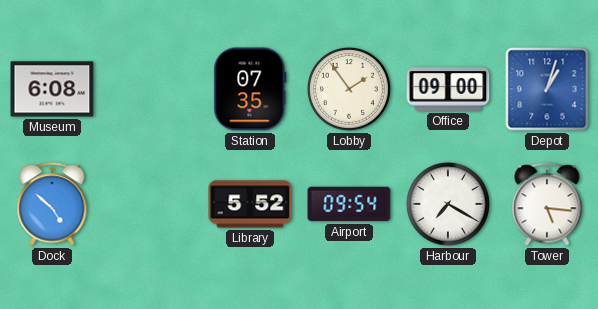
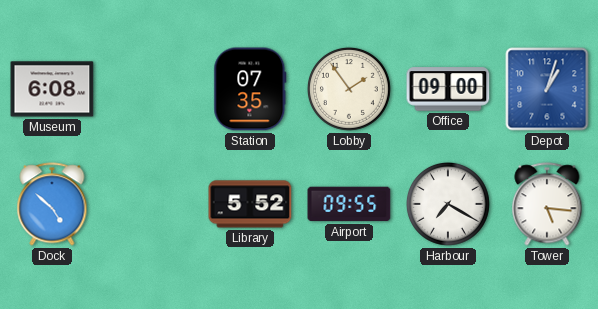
Airport: 09:54 -> 09:55
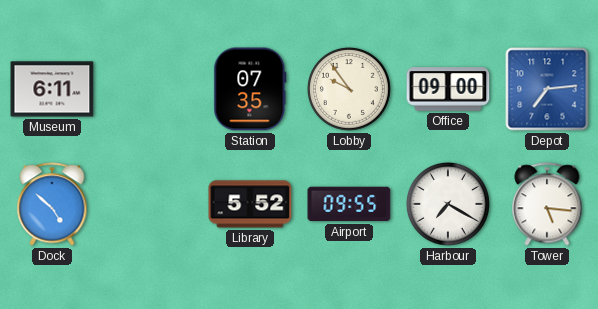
Museum: 6:08 -> 6:11
Lobby: 1:54 -> 9:54
Depot: 1:03 -> 7:14
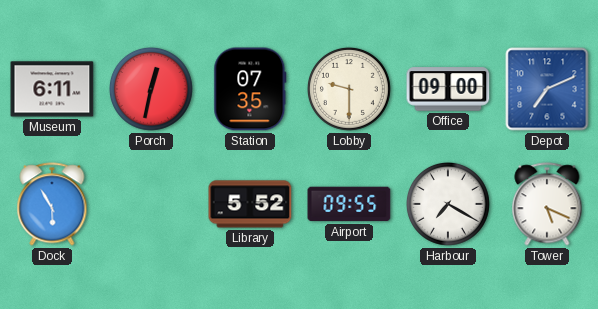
Porch: none -> 12:32
Lobby: 9:54 -> 9:30
Depot: 7:14 -> 7:11
Dock: 4:52 -> 5:55
Tower: 5:16 -> 5:19
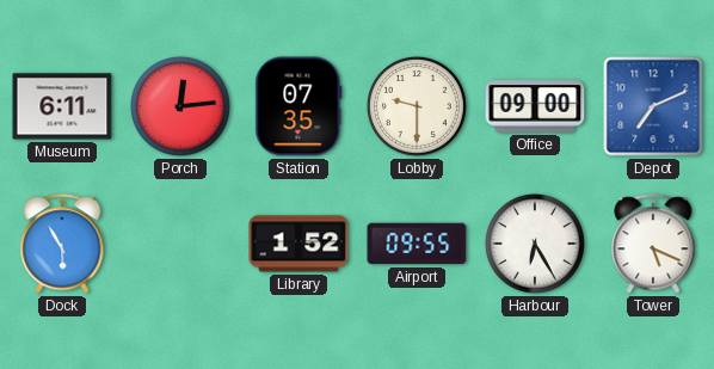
Porch: 12:32 -> 12:14
Library: 5:52 -> 1:52
Harbour: 7:20 -> 6:25
